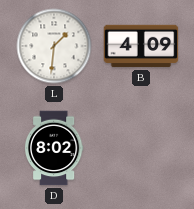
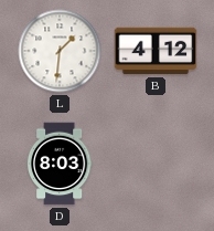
B: 4:09 -> 4:12
D: 8:02 -> 8:03
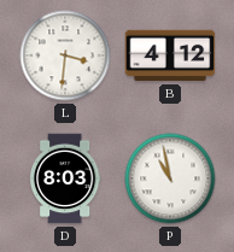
L: 1:31 -> 3:31
P: none -> 10:58
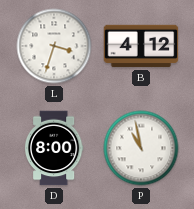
L: 3:31 -> 3:33
D: 8:03 -> 8:00
